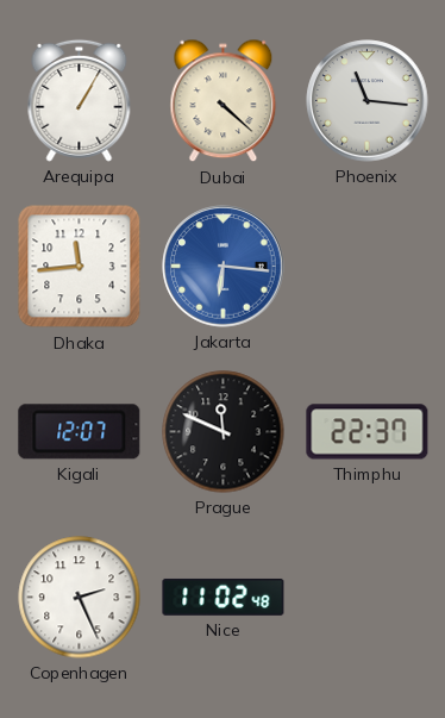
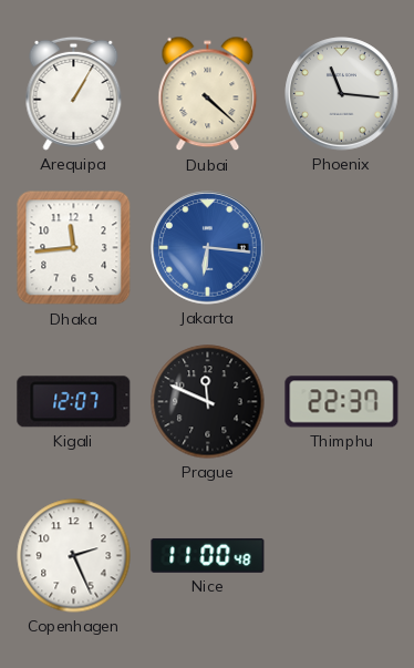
Nice: 11:02 -> 11:00
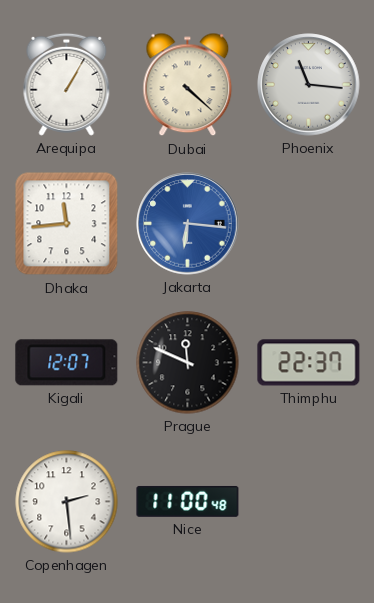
Copenhagen: 2:26 -> 2:29
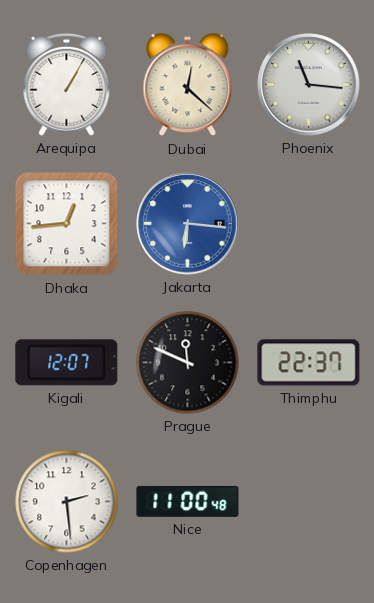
Dubai: 4:22 -> 12:22
Dhaka: 11:44 -> 12:44
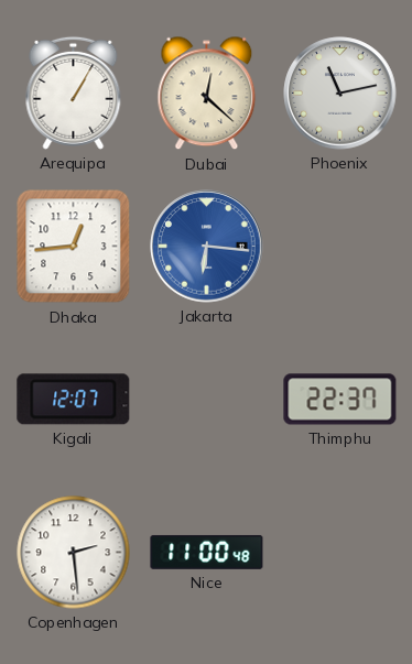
Phoenix: 11:16 -> 11:13
Prague: 11:49 -> none
